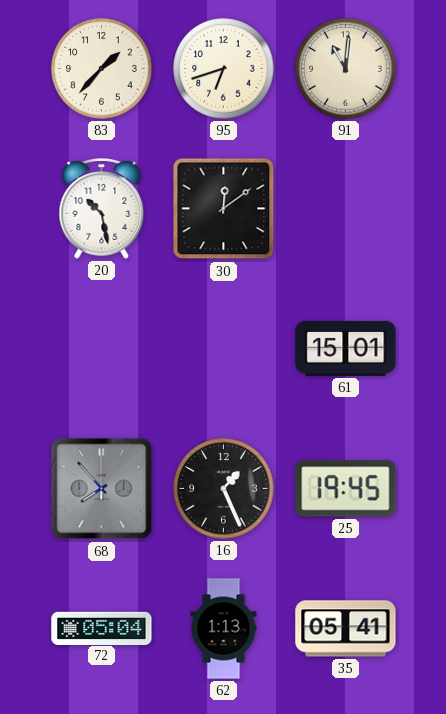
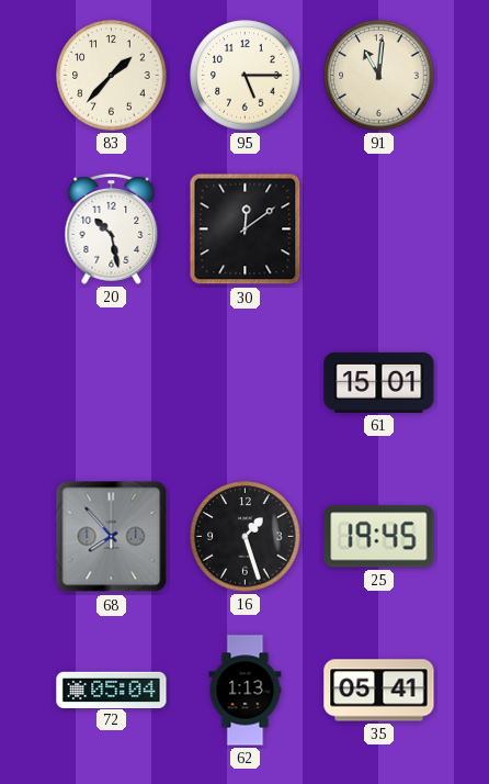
95: 6:42 -> 5:15
16: 1:26 -> 1:27
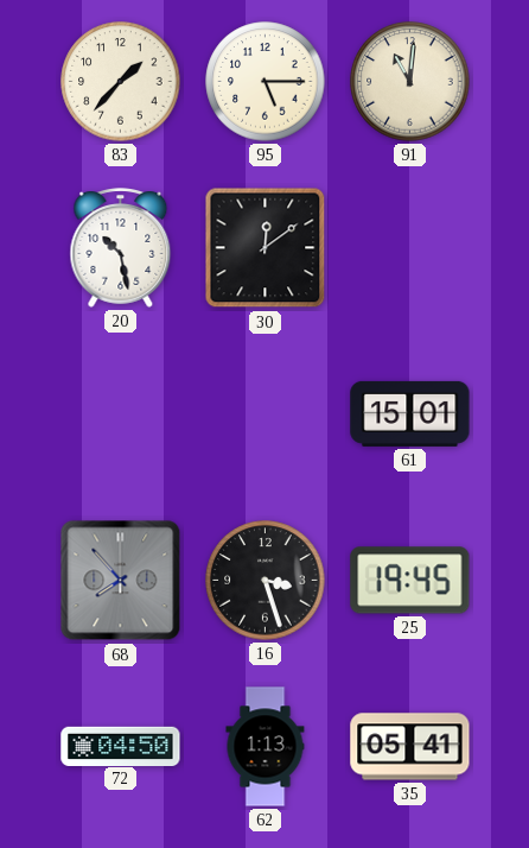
16: 1:27 -> 3:27
72: 05:04 -> 04:50
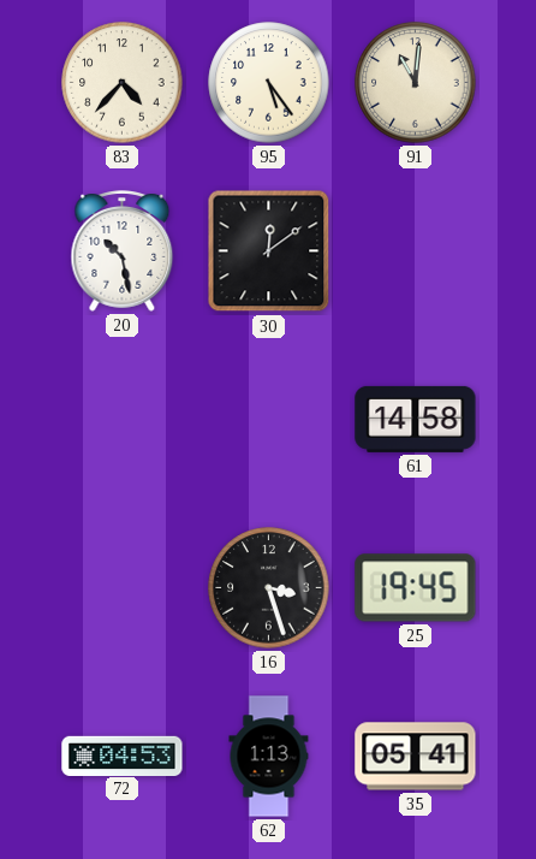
83: 1:37 -> 4:37
95: 5:15 -> 5:24
61: 15:01 -> 14:58
68: 7:53 -> none
72: 04:50 -> 04:53
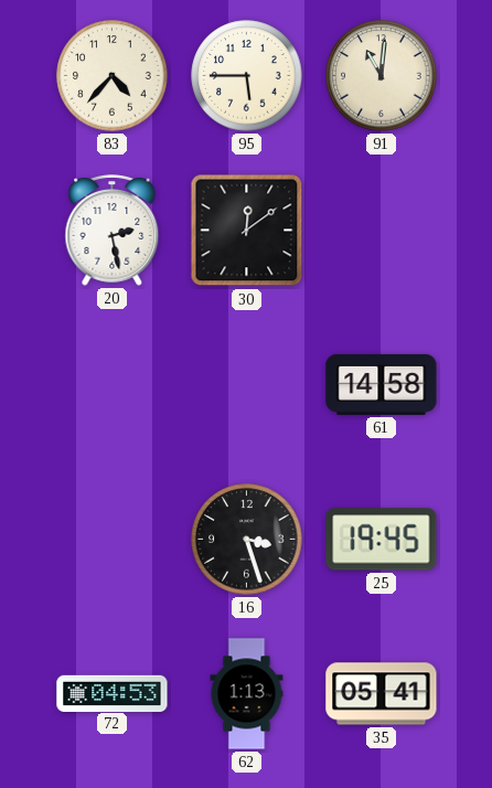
95: 5:24 -> 5:45
20: 10:28 -> 2:28
